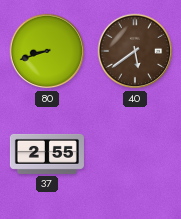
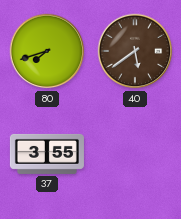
80: 8:42 -> 7:42
37: 2:55 -> 3:55
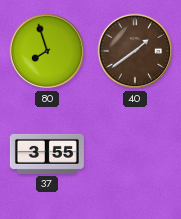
80: 7:42 -> 7:57
40: 5:39 -> 1:39
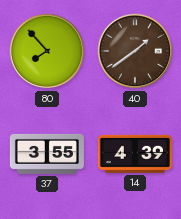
80: 7:57 -> 7:53
14: none -> 4:39
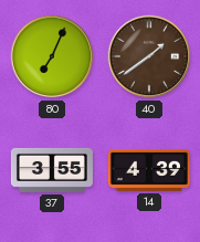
80: 7:53 -> 7:04
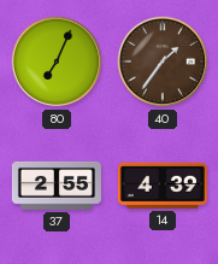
40: 1:39 -> 1:36
37: 3:55 -> 2:55
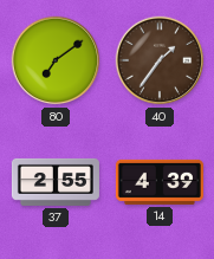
80: 7:04 -> 7:09
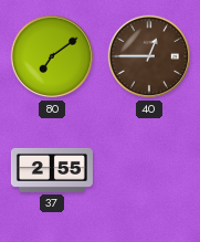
40: 1:36 -> 12:45
14: 4:39 -> none
